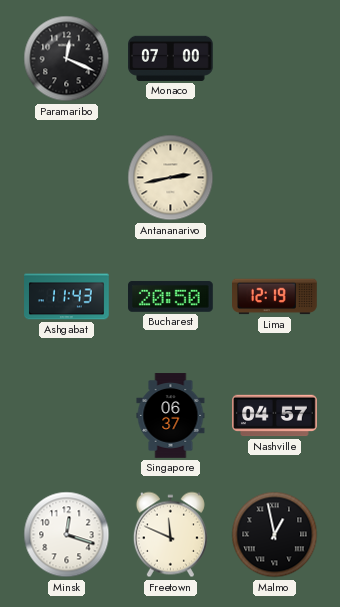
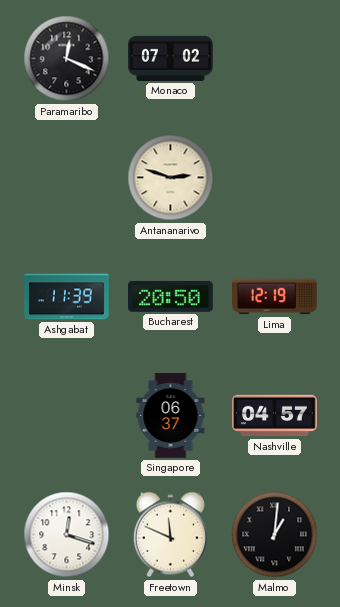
Monaco: 07:00 -> 07:02
Antananarivo: 2:43 -> 2:48
Ashgabat: 11:43 -> 11:39
Malmo: 12:58 -> 1:01
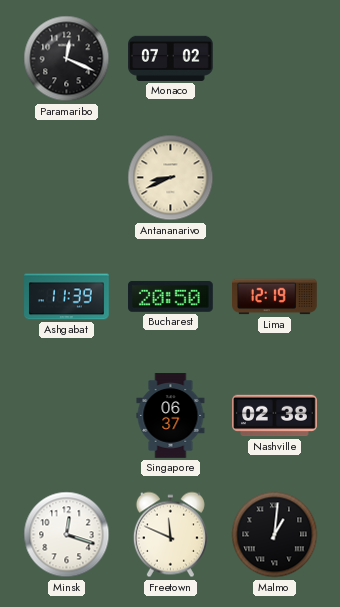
Antananarivo: 2:48 -> 8:41
Nashville: 04:57 -> 02:38
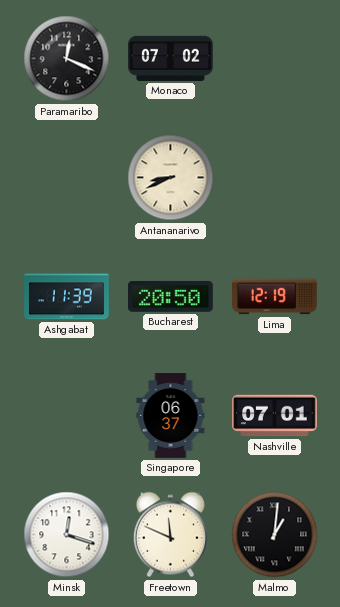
Nashville: 02:38 -> 07:01
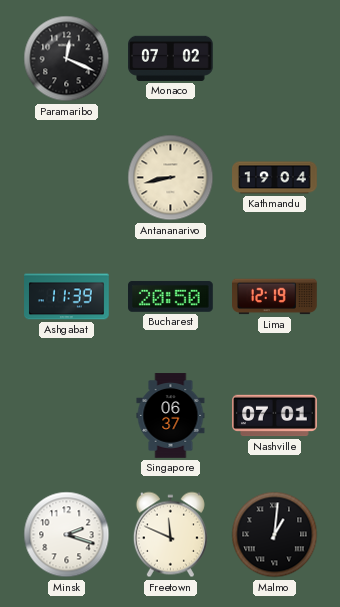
Antananarivo: 8:41 -> 8:43
Kathmandu: none -> 19:04
Minsk: 12:18 -> 2:18
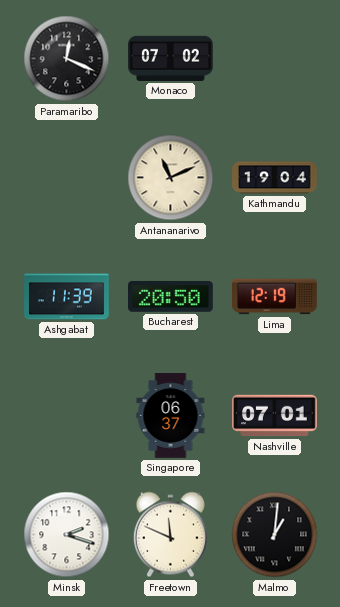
Antananarivo: 8:43 -> 11:11
